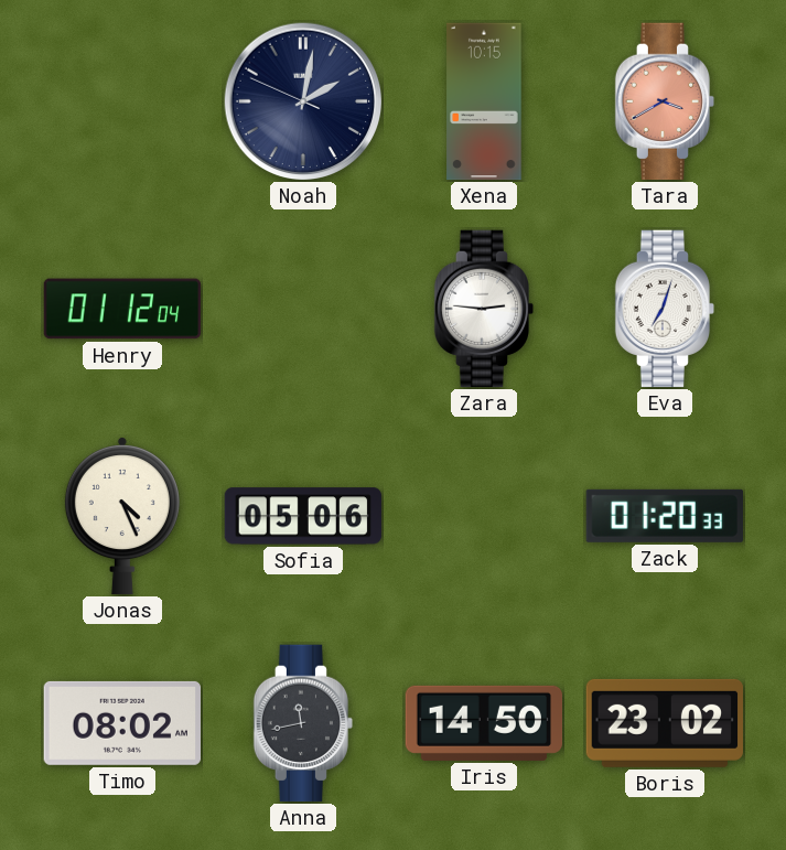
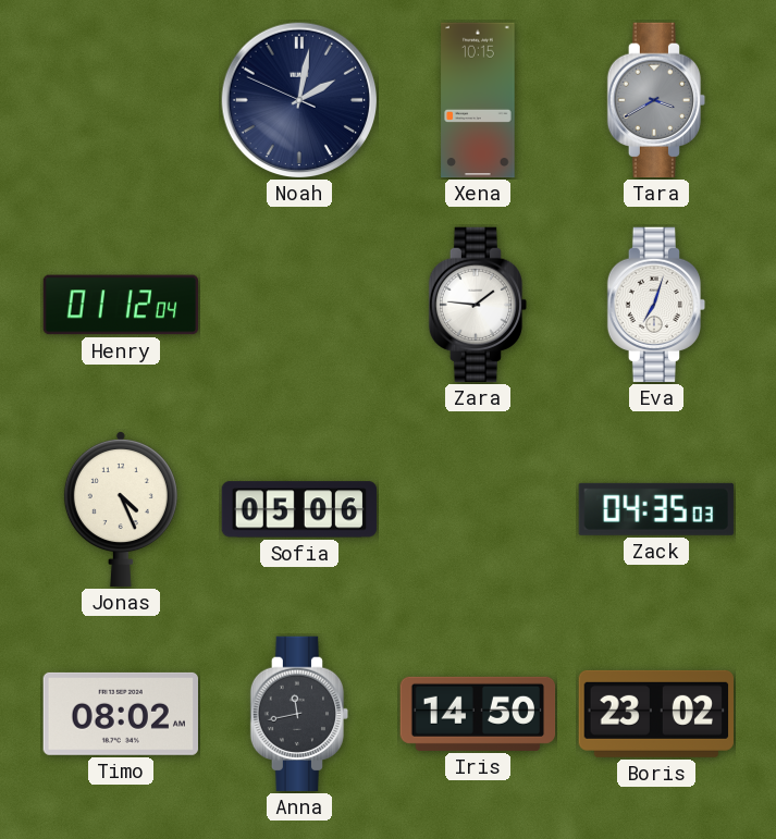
Tara dial: salmon -> grey
Zara: 2:46 -> 1:46
Zack: 01:20 -> 04:35
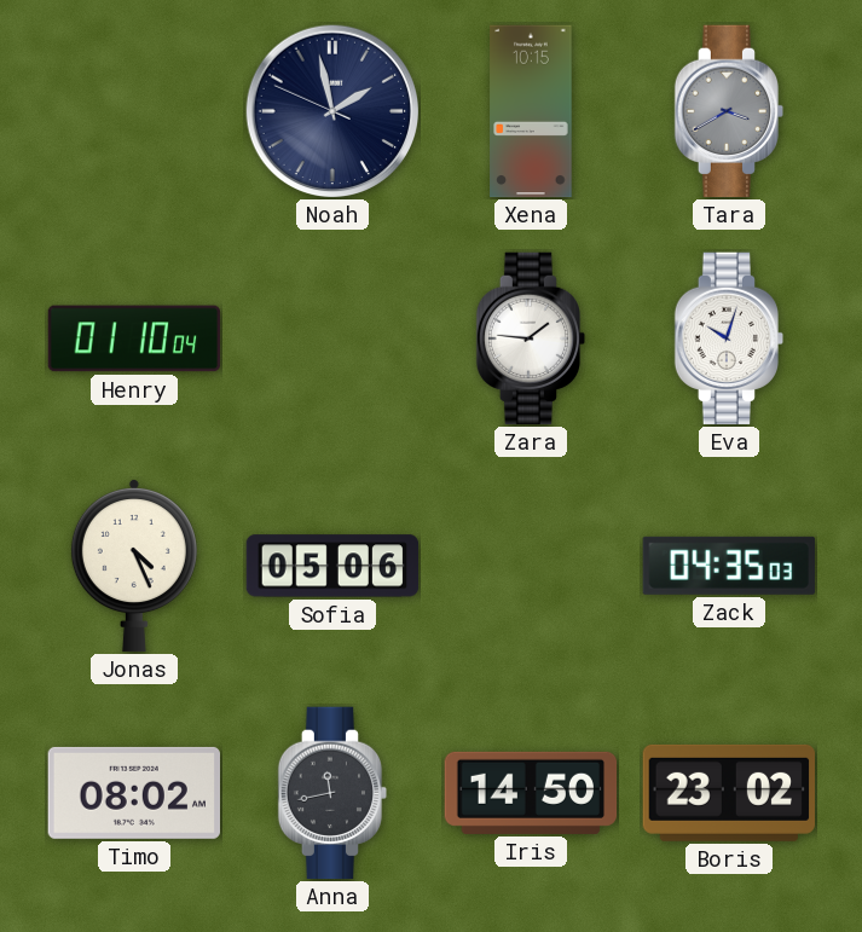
Noah: 2:01 -> 1:57
Henry: 01:12 -> 01:10
Eva: 7:03 -> 10:03
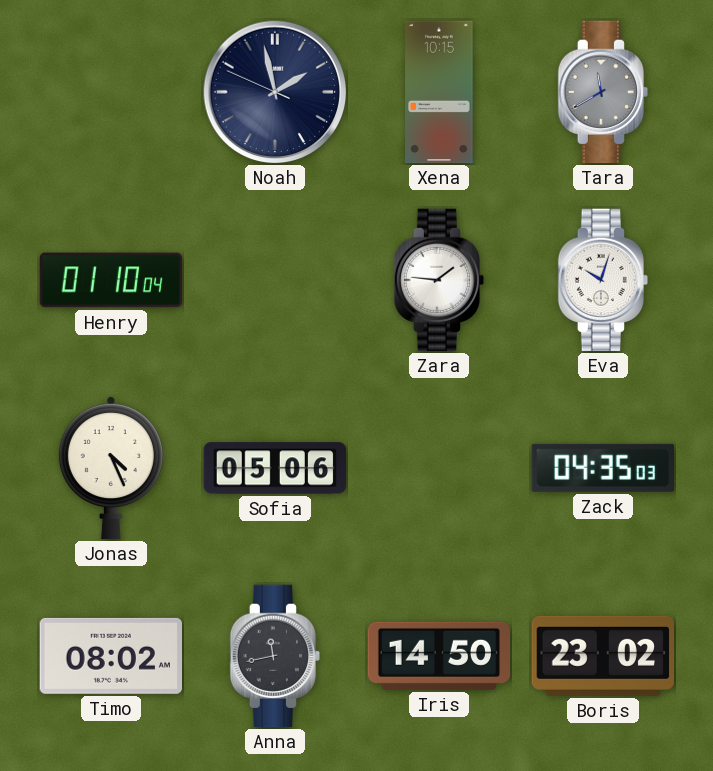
Tara: 3:40 -> 11:40
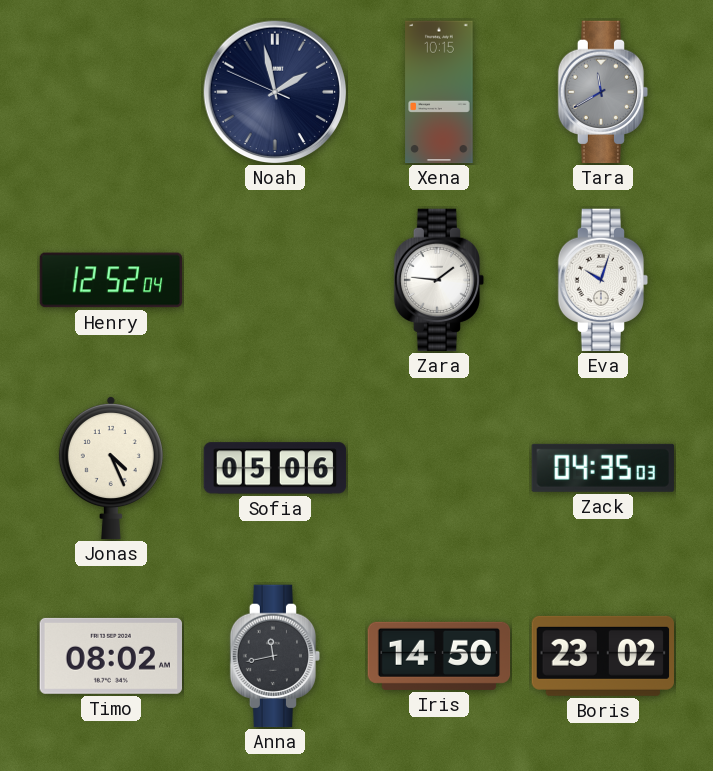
Henry: 01:10 -> 12:52
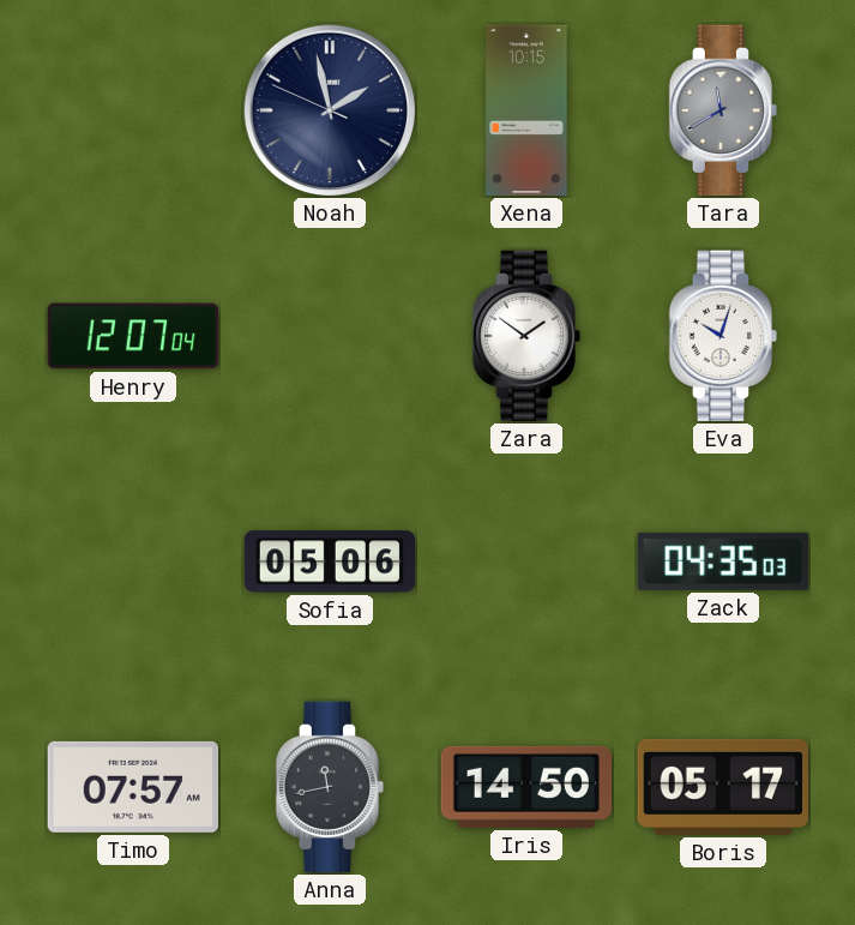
Henry: 12:52 -> 12:07
Zara: 1:46 -> 1:51
Jonas: 4:26 -> none
Timo: 08:02 -> 07:57
Boris: 23:02 -> 05:17
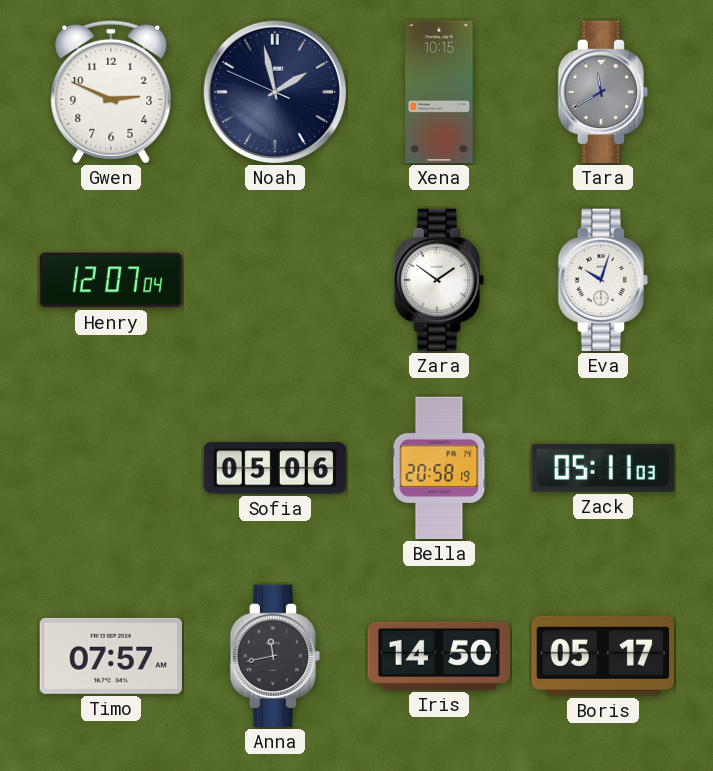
Gwen: none -> 2:49
Bella: none -> 20:58
Zack: 04:35 -> 05:11
